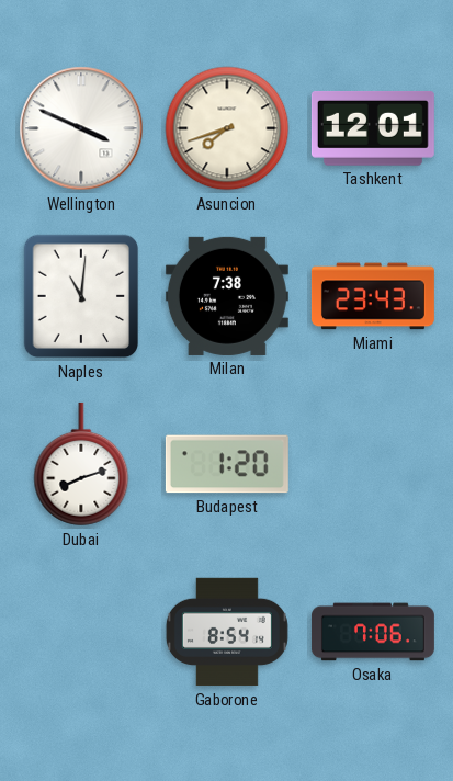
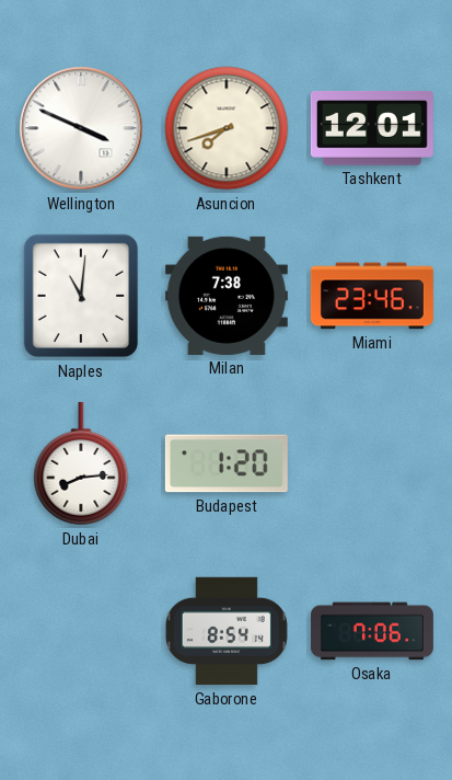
Miami: 23:43 -> 23:46
Dubai: 8:12 -> 8:14
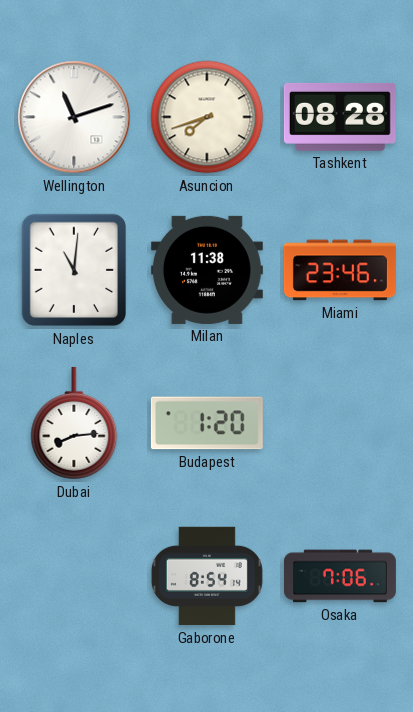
Wellington: 3:49 -> 11:12
Tashkent: 12:01 -> 08:28
Milan: 7:38 -> 11:38
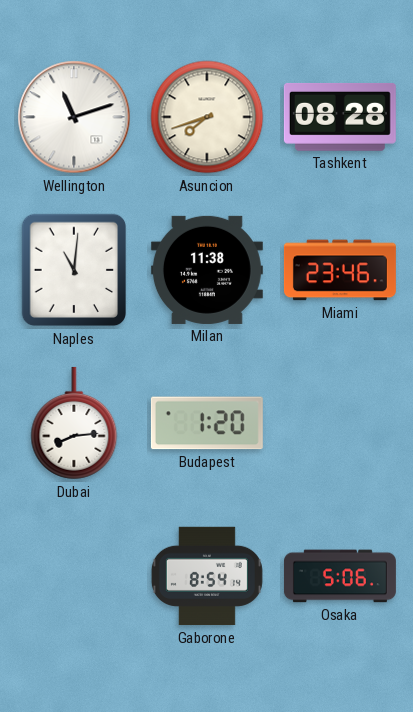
Osaka: 7:06 -> 5:06
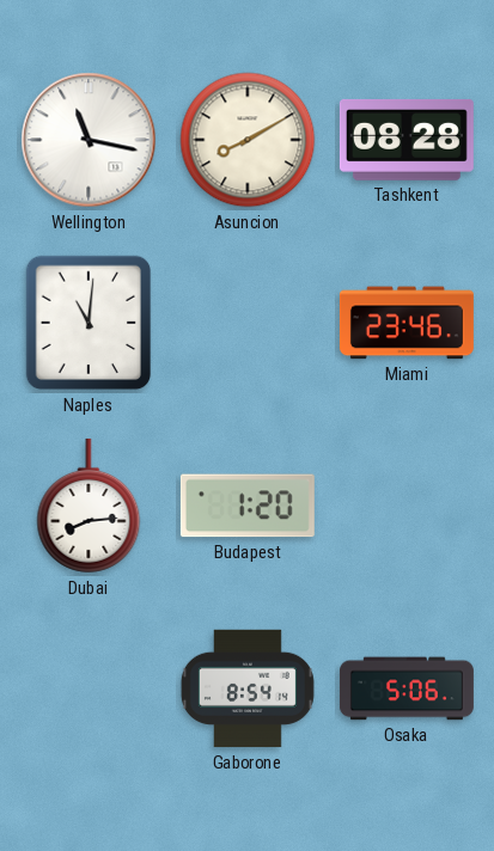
Wellington: 11:12 -> 11:17
Asuncion: 7:42 -> 8:10
Milan: 11:38 -> none
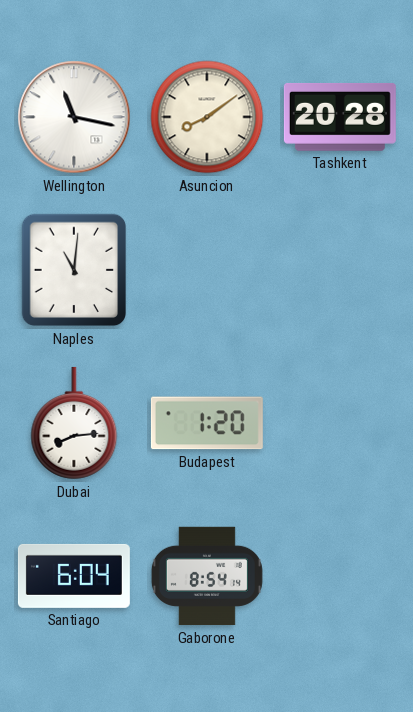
Asuncion: 8:10 -> 8:09
Tashkent: 08:28 -> 20:28
Miami: 23:46 -> none
Santiago: none -> 6:04
Osaka: 5:06 -> none
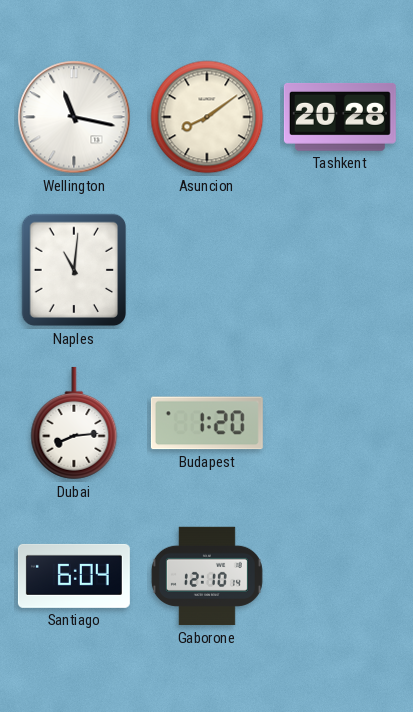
Gaborone: 8:54 -> 12:10
